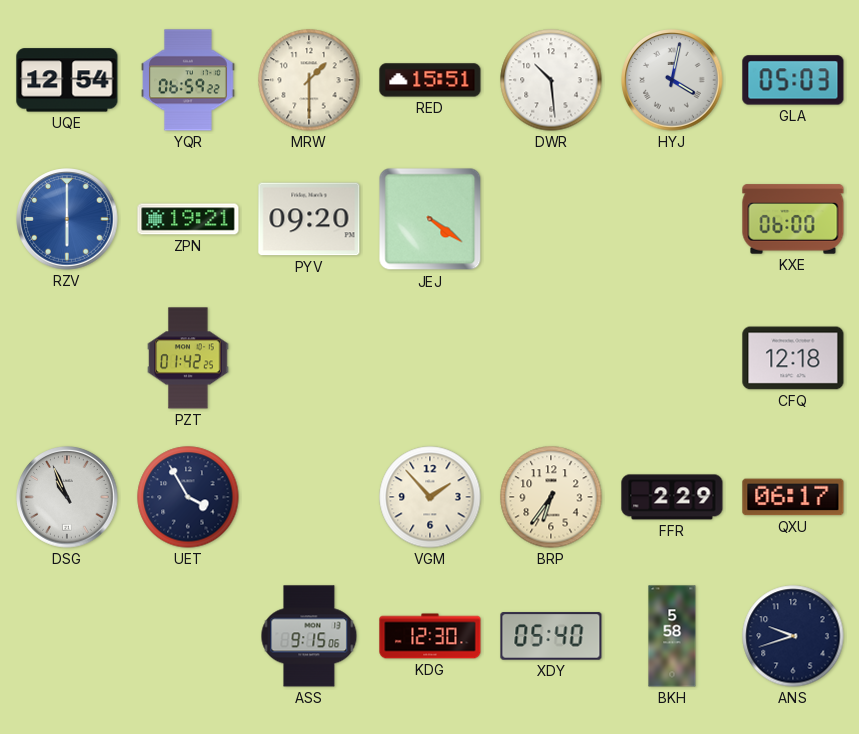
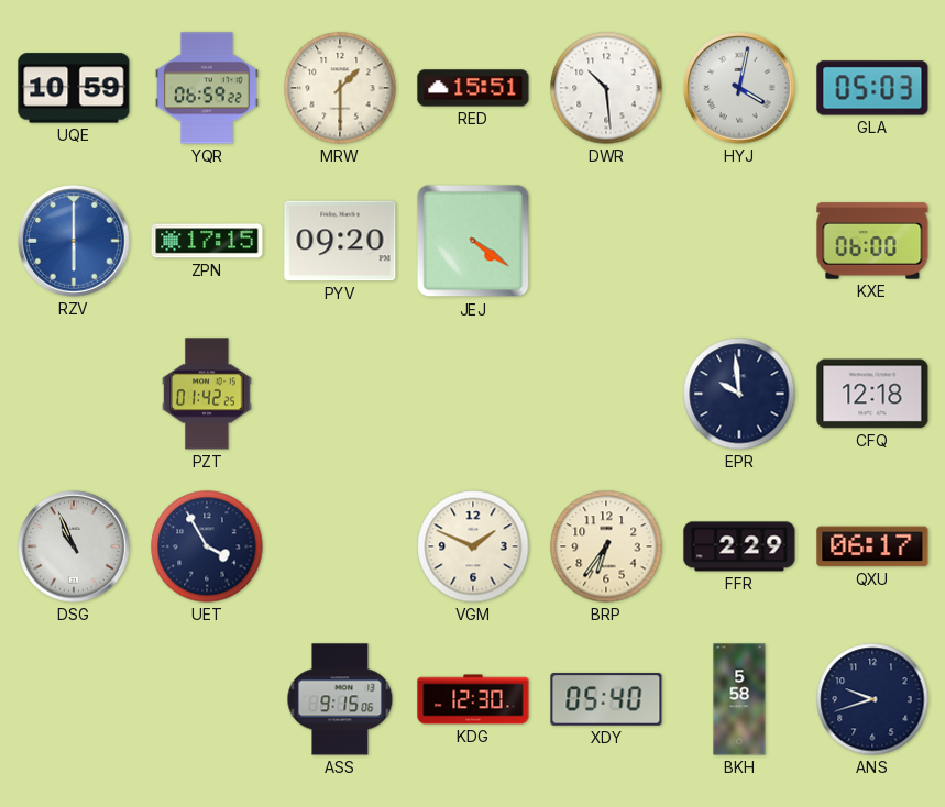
UQE: 12:54 -> 10:59
ZPN: 19:21 -> 17:15
EPR: none -> 9:59
VGM: 1:53 -> 1:49
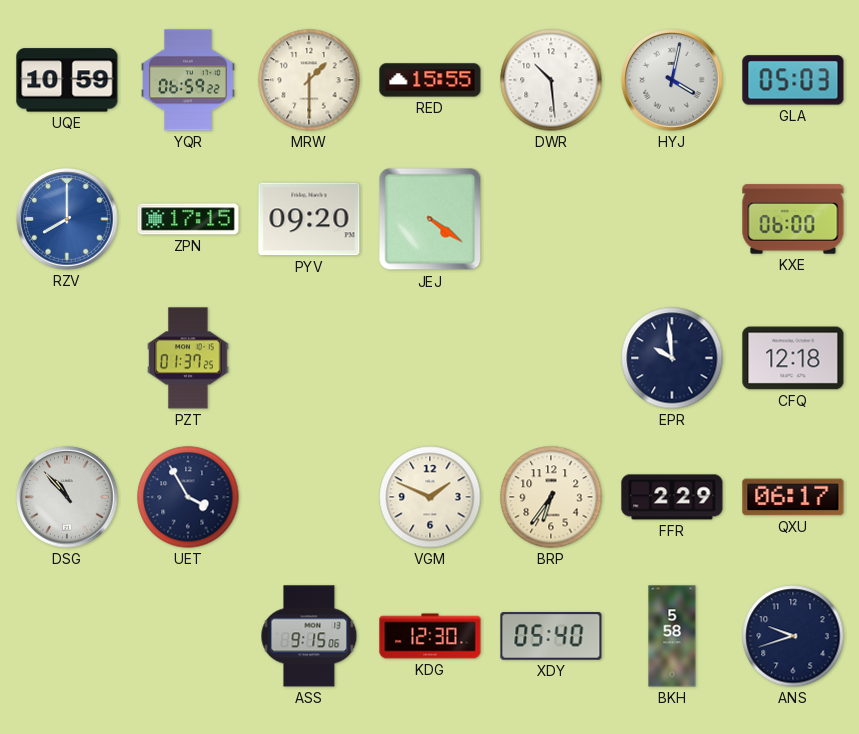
RED: 15:51 -> 15:55
RZV: 6:00 -> 8:00
PZT: 01:42 -> 01:37
DSG: 10:56 -> 10:53
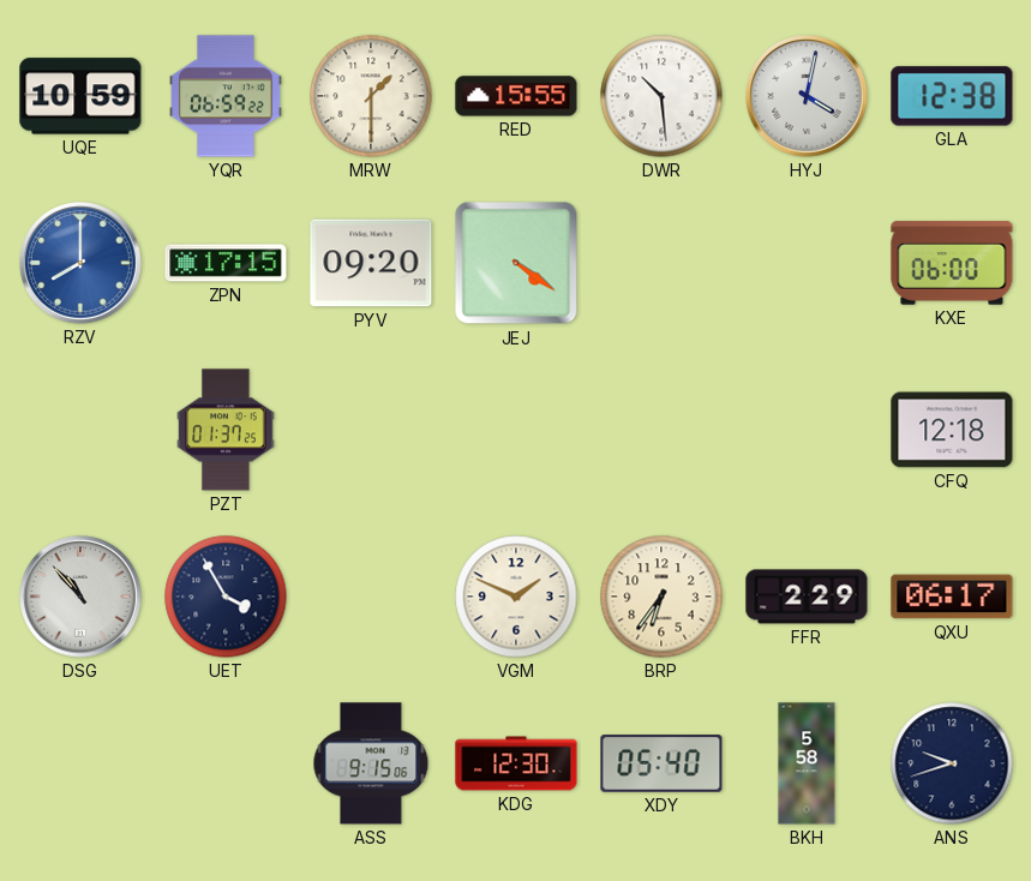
GLA: 05:03 -> 12:38
EPR: 9:59 -> none
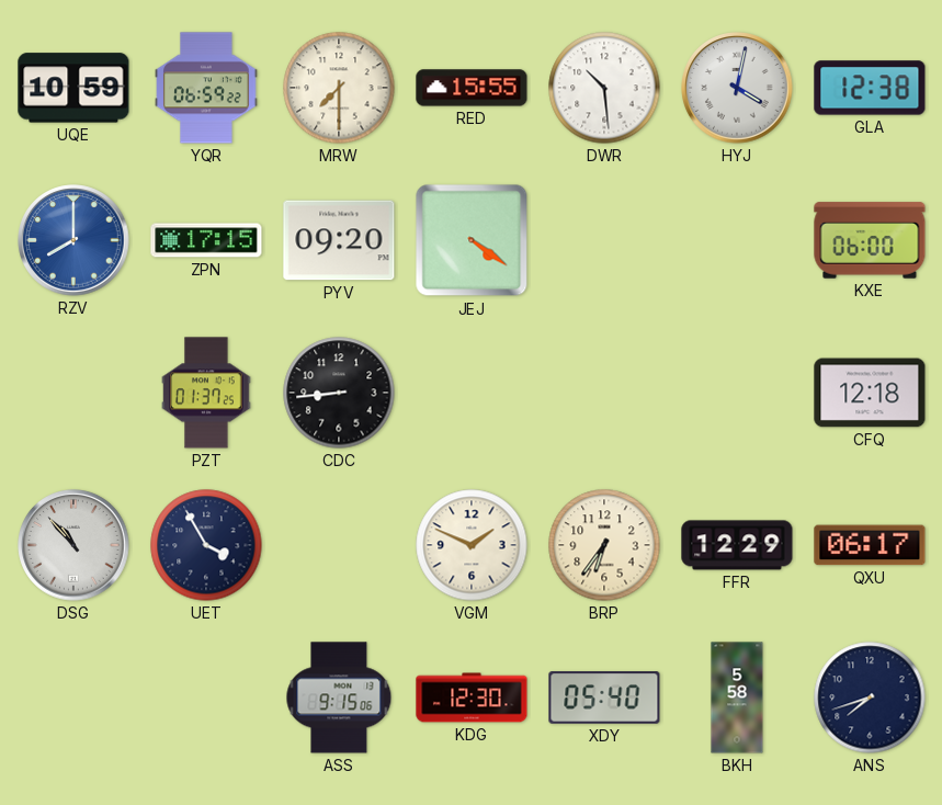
MRW: 1:30 -> 7:30
CDC: none -> 8:44
FFR: 2:29 -> 12:29
ANS: 9:42 -> 7:42
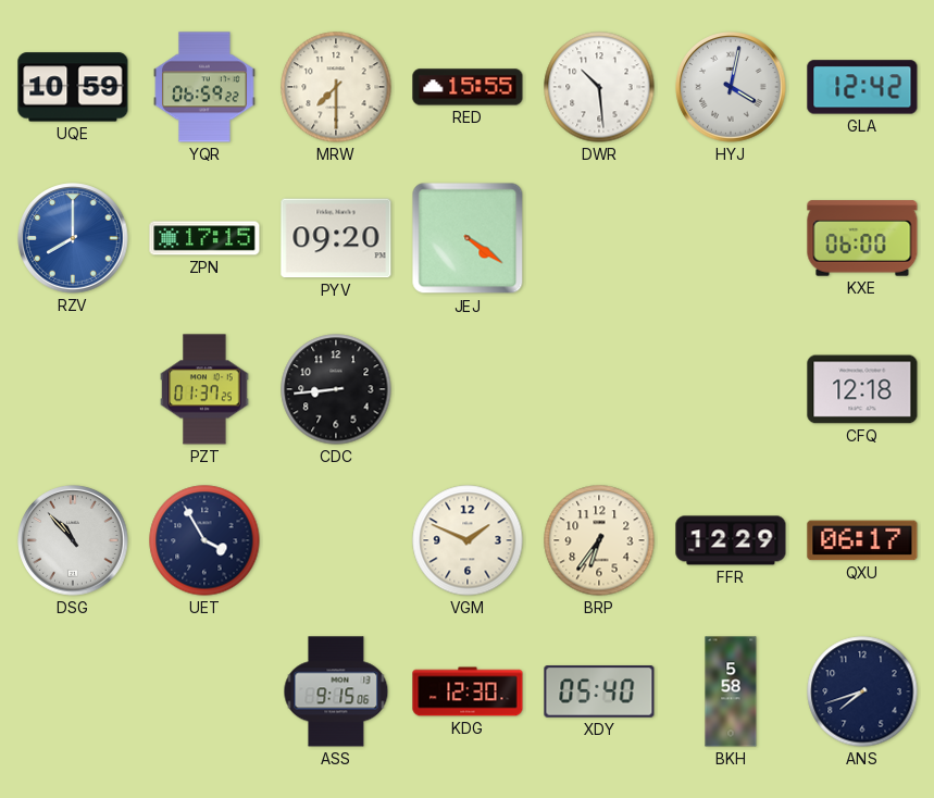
GLA: 12:38 -> 12:42
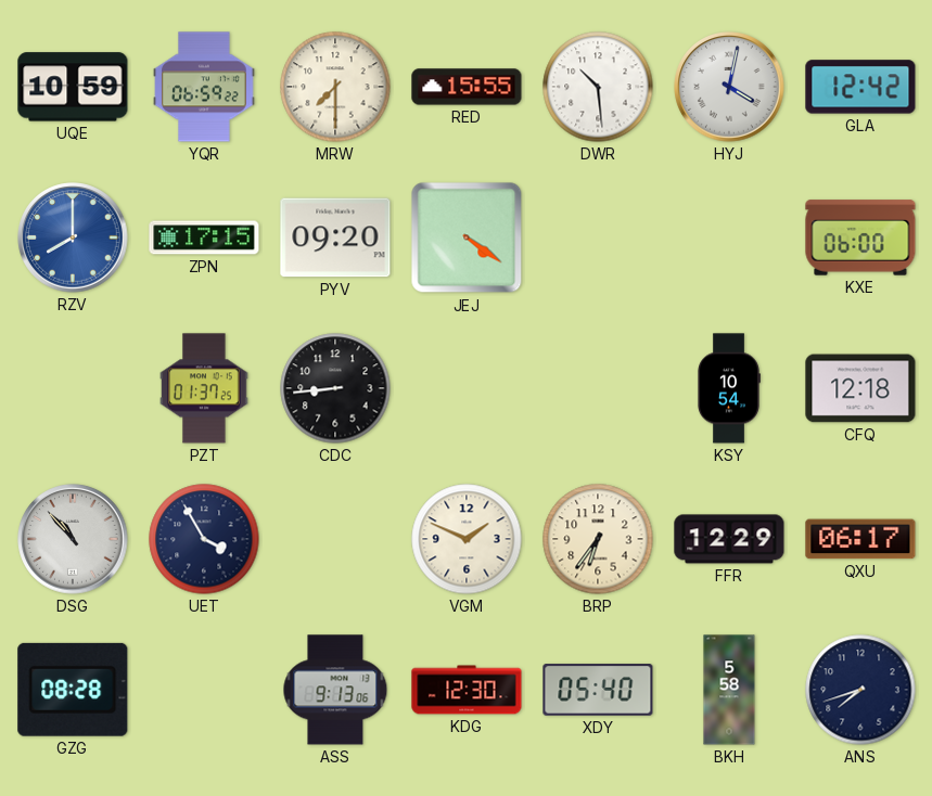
KSY: none -> 10:54
GZG: none -> 08:28
ASS: 9:15 -> 9:13
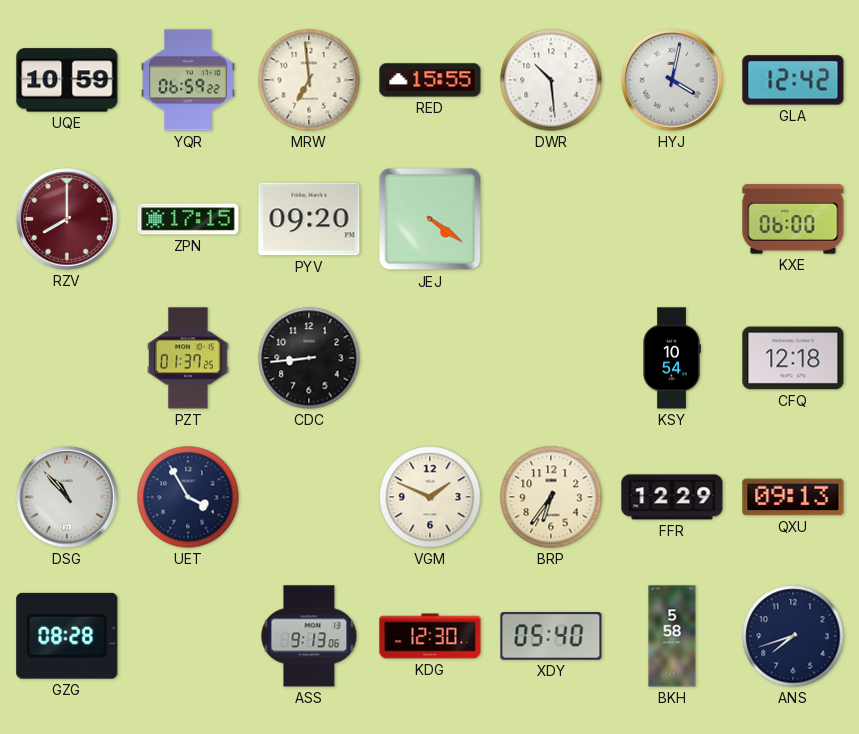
MRW: 7:30 -> 6:59
RZV dial: blue -> burgundy
QXU: 06:17 -> 09:13
